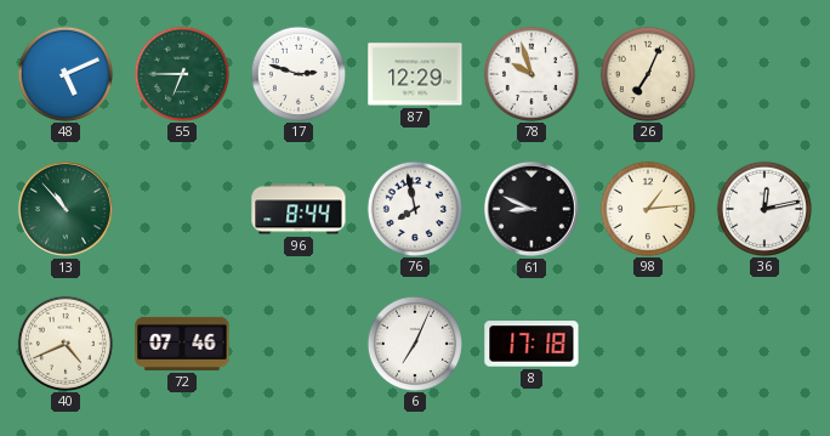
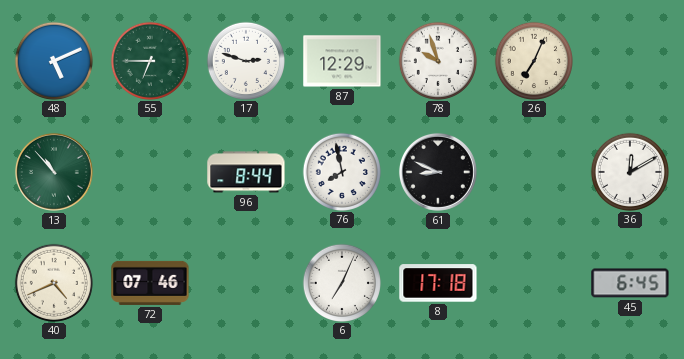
98: 1:14 -> none
36: 12:13 -> 12:10
45: none -> 6:45
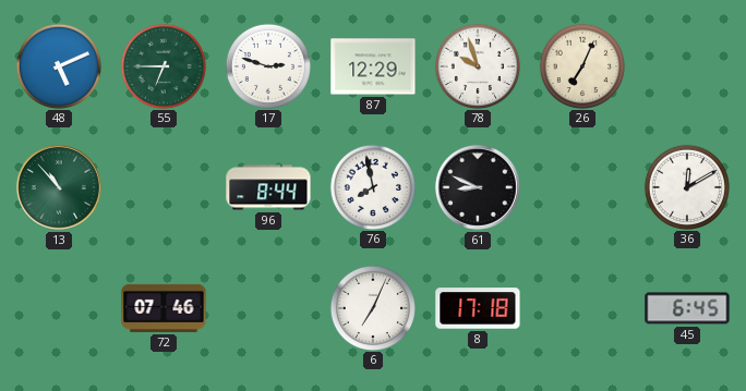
40: 4:41 -> none
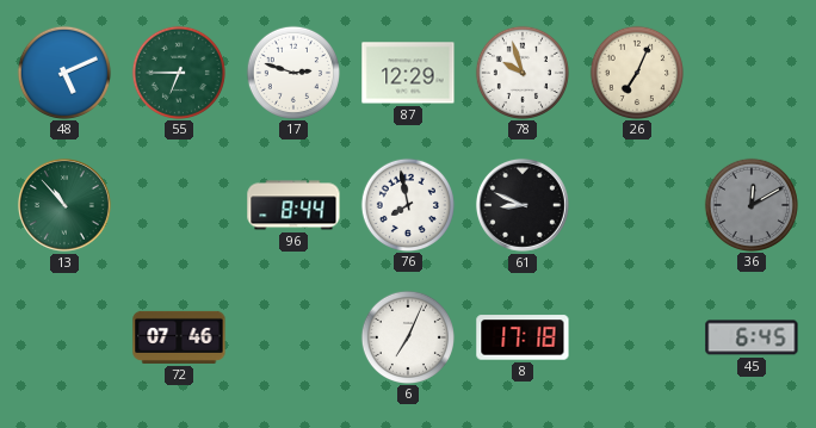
36 dial: white -> grey
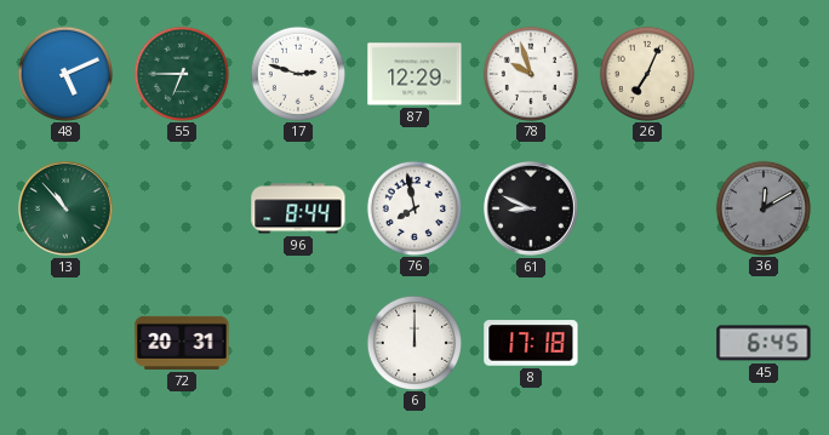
72: 07:46 -> 20:31
6: 7:04 -> 12:00
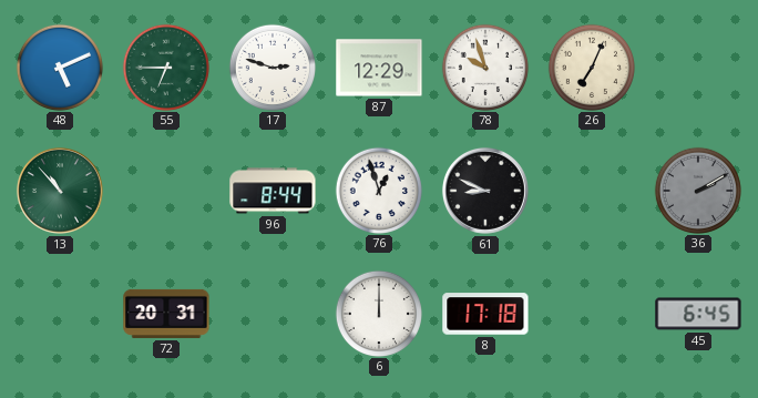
76: 7:58 -> 12:57
36: 12:10 -> 2:10
